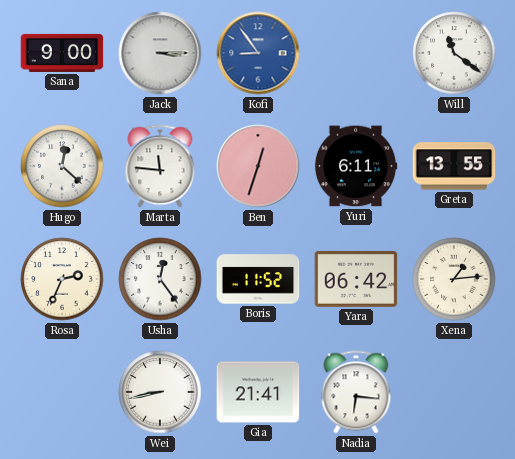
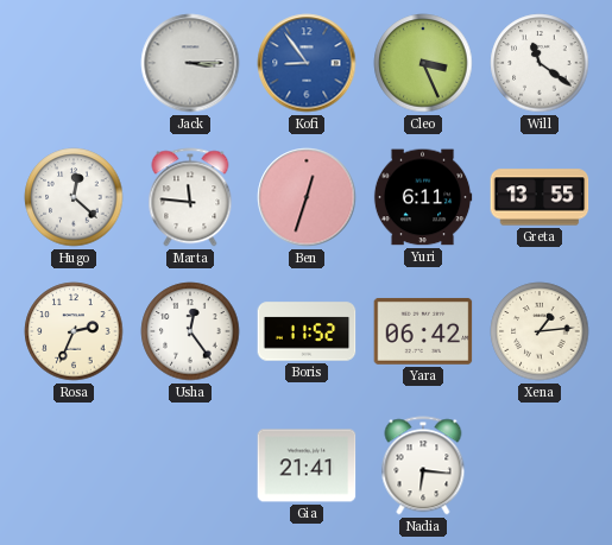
Sana: 9:00 -> none
Cleo: none -> 3:26
Wei: 8:43 -> none
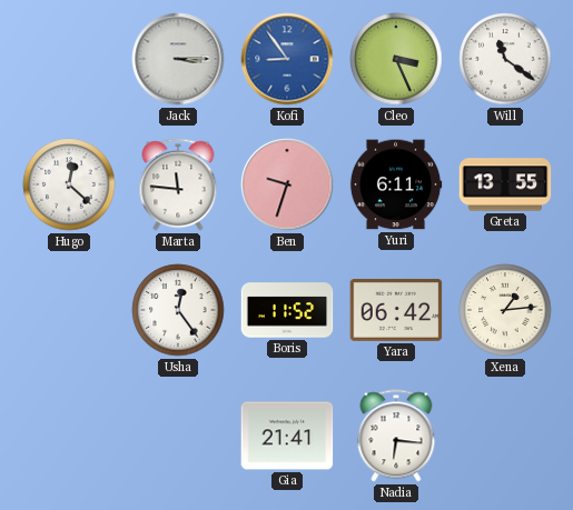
Ben: 12:33 -> 9:33
Rosa: 2:34 -> none
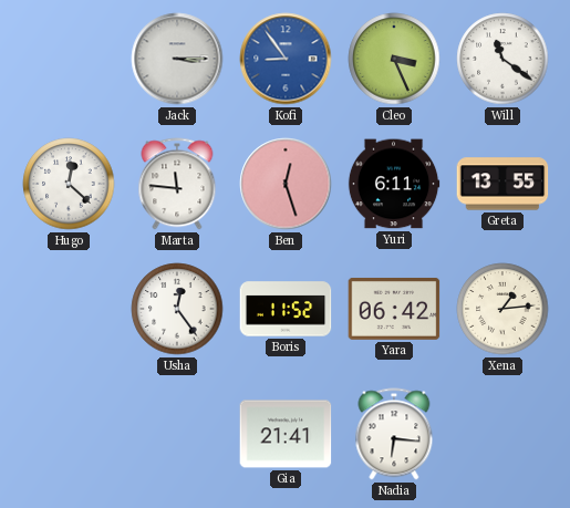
Ben: 9:33 -> 12:27
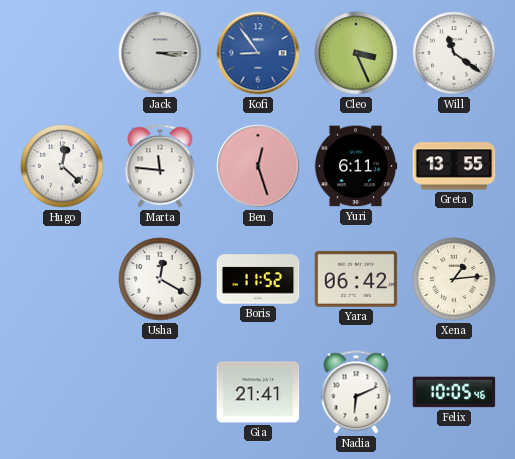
Usha: 12:24 -> 12:20
Nadia: 6:16 -> 6:11
Felix: none -> 10:05
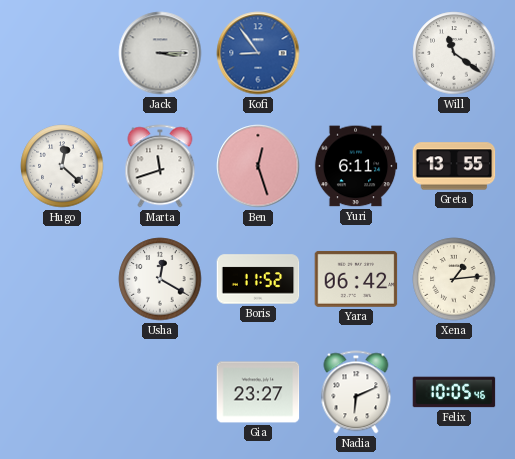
Cleo: 3:26 -> none
Marta: 11:46 -> 11:42
Gia: 21:41 -> 23:27
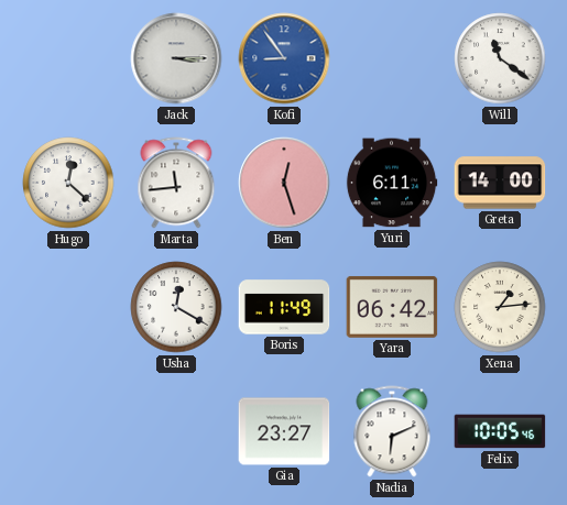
Marta: 11:42 -> 11:44
Greta: 13:55 -> 14:00
Boris: 11:52 -> 11:49
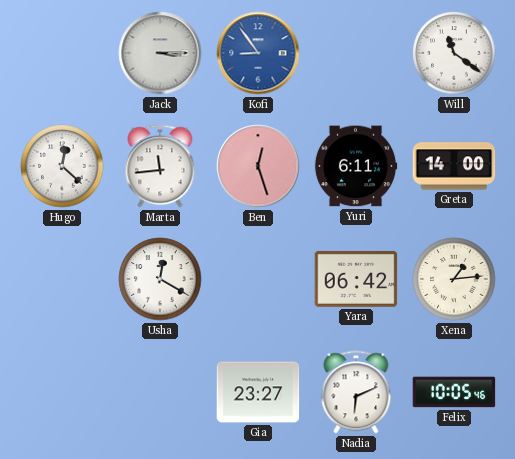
Boris: 11:49 -> none
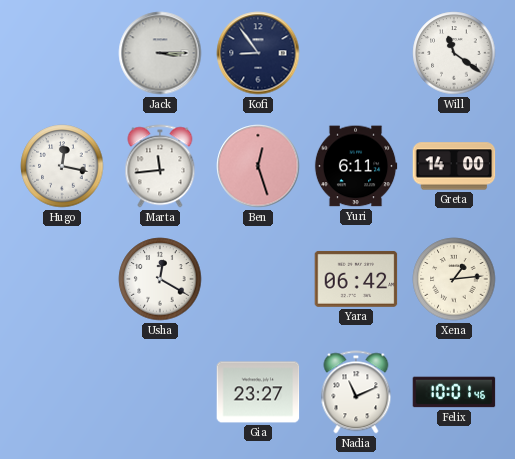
Kofi dial: blue -> navy
Hugo: 12:22 -> 12:17
Nadia: 6:11 -> 11:11
Felix: 10:05 -> 10:01
